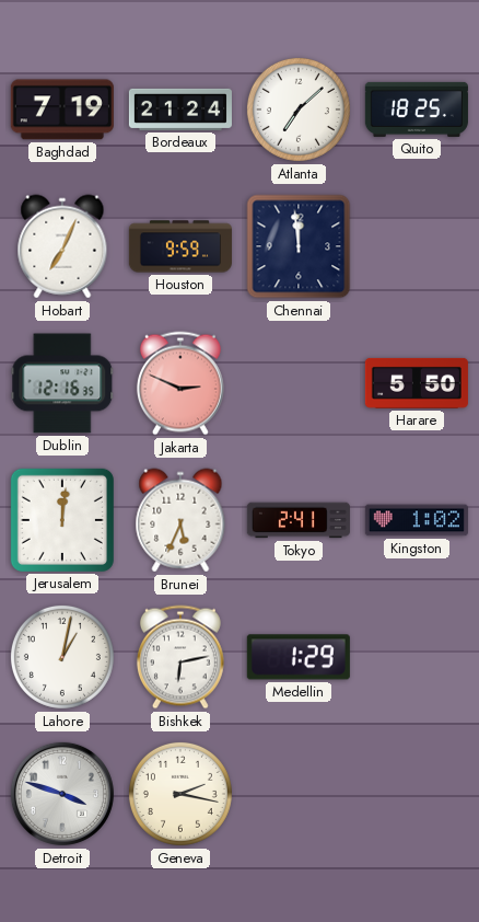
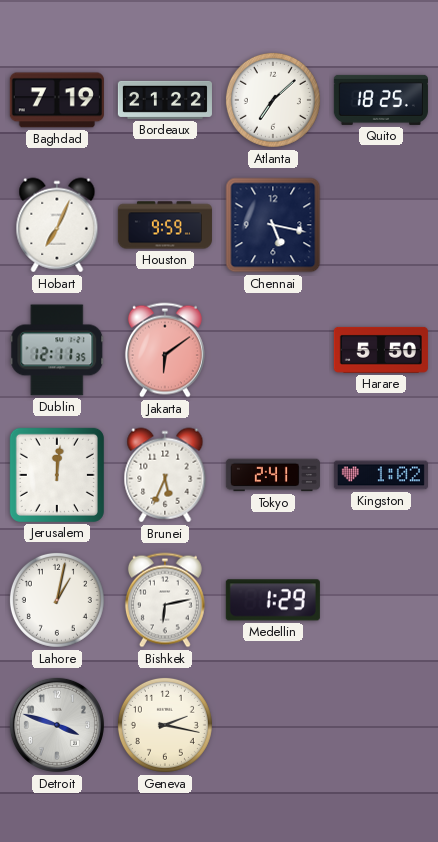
Bordeaux: 21:24 -> 21:22
Chennai: 11:59 -> 5:17
Dublin: 12:16 -> 12:11
Jakarta: 2:49 -> 6:09
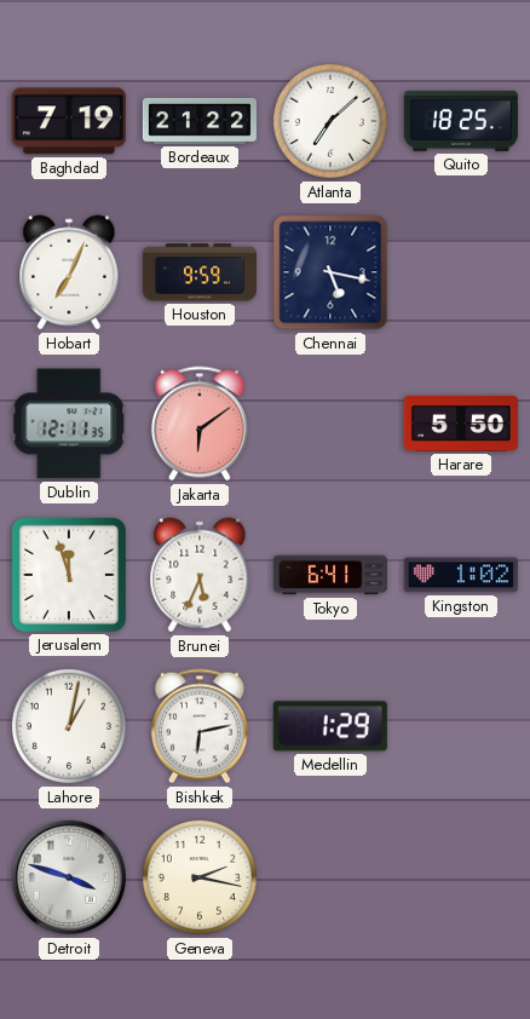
Jerusalem: 12:01 -> 11:57
Tokyo: 2:41 -> 6:41
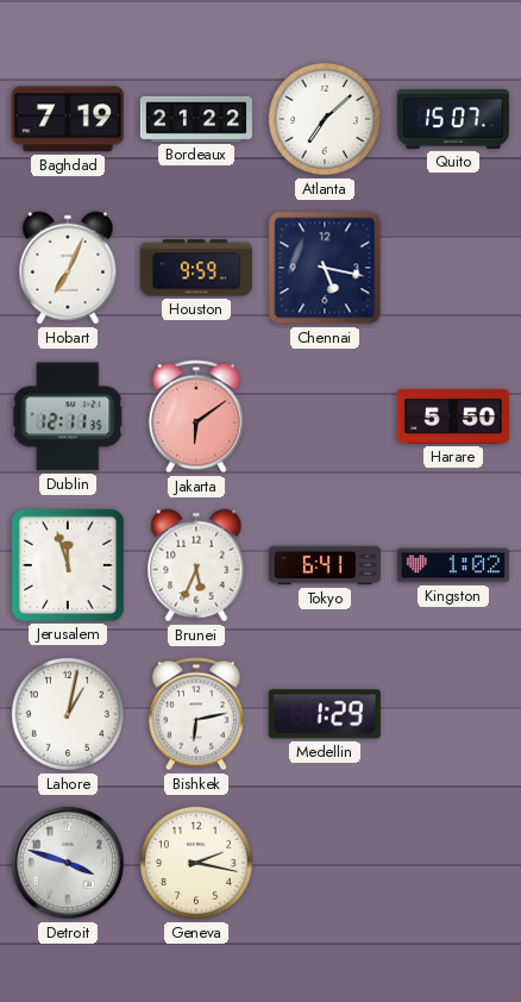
Quito: 18:25 -> 15:07
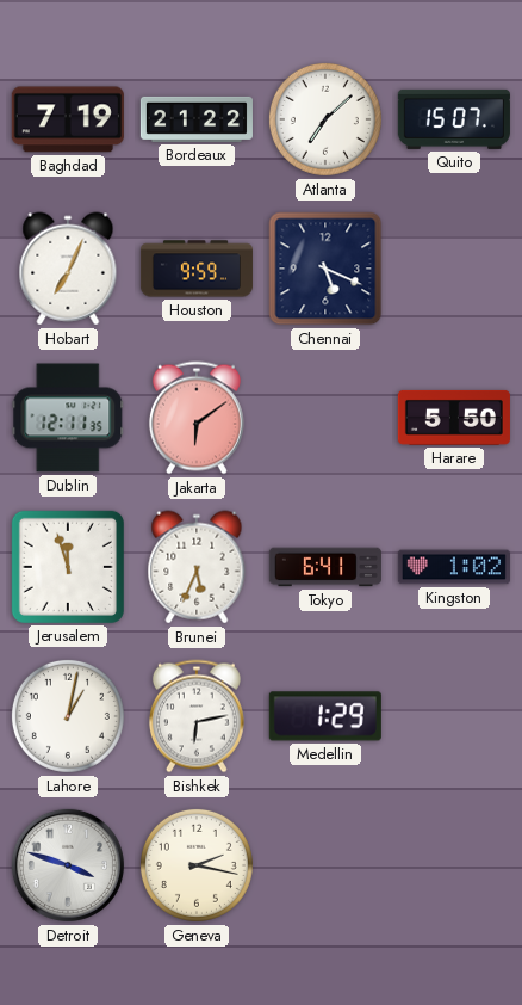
Chennai: 5:17 -> 5:19
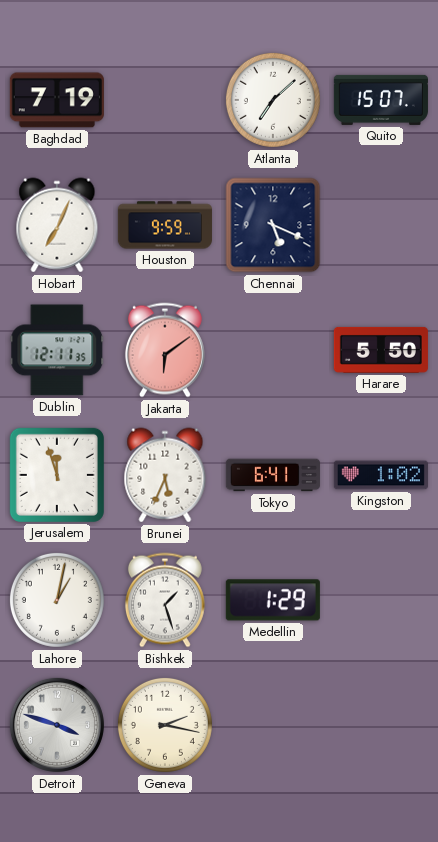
Bordeaux: 21:22 -> none
Bishkek: 6:13 -> 1:27
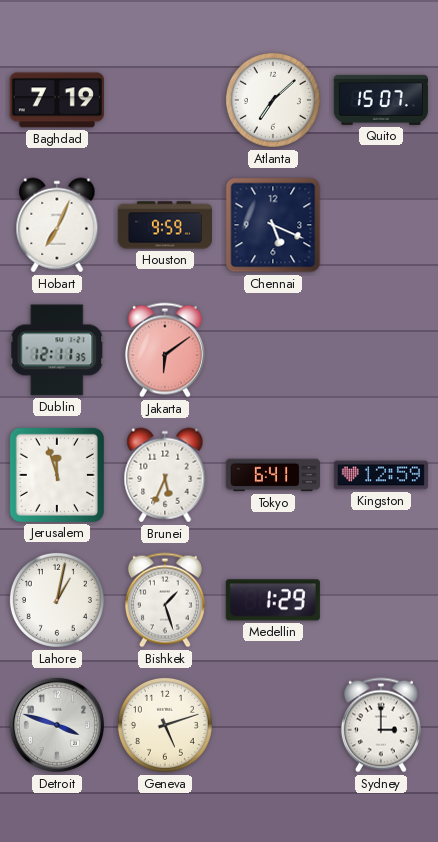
Harare: 5:50 -> none
Kingston: 1:02 -> 12:59
Geneva: 2:17 -> 5:12
Sydney: none -> 3:00
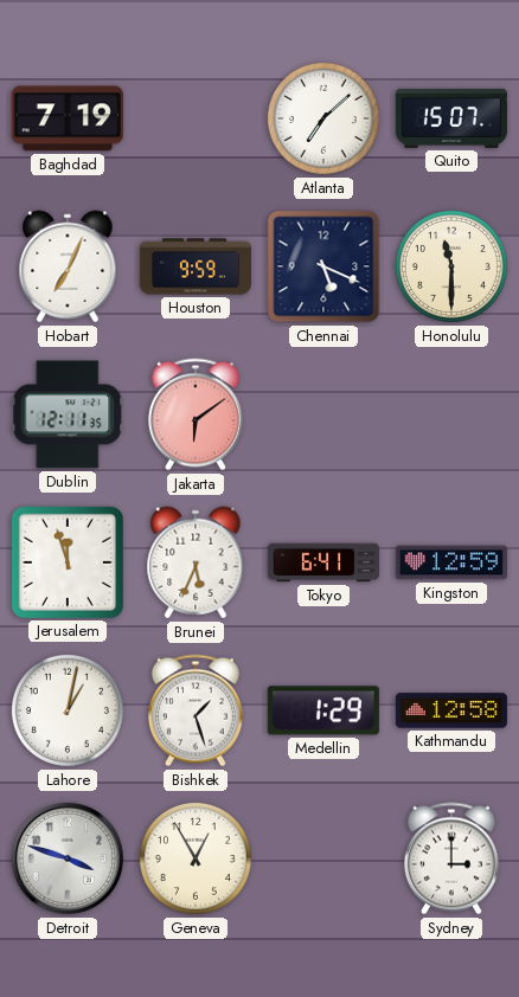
Honolulu: none -> 11:30
Kathmandu: none -> 12:58
Geneva: 5:12 -> 12:55
